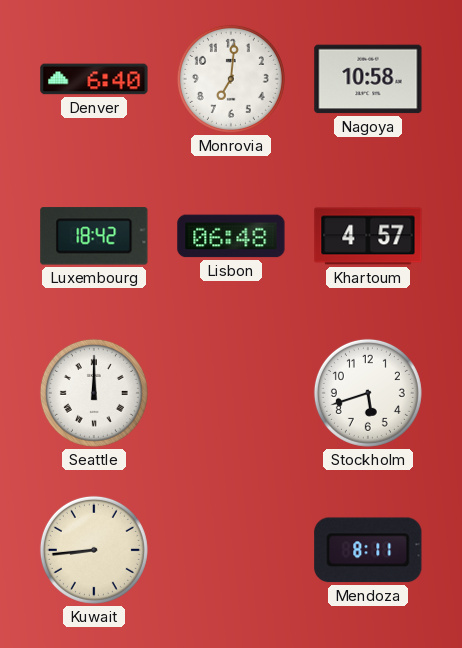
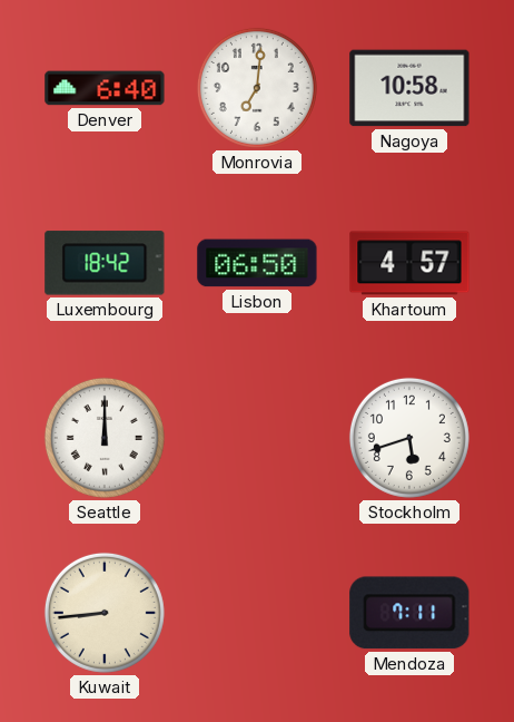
Lisbon: 06:48 -> 06:50
Mendoza: 8:11 -> 7:11
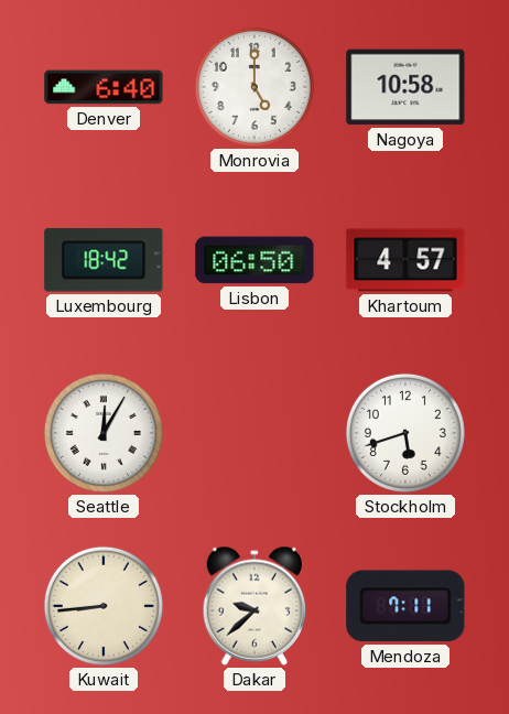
Monrovia: 7:01 -> 5:00
Seattle: 12:00 -> 12:05
Dakar: none -> 9:38
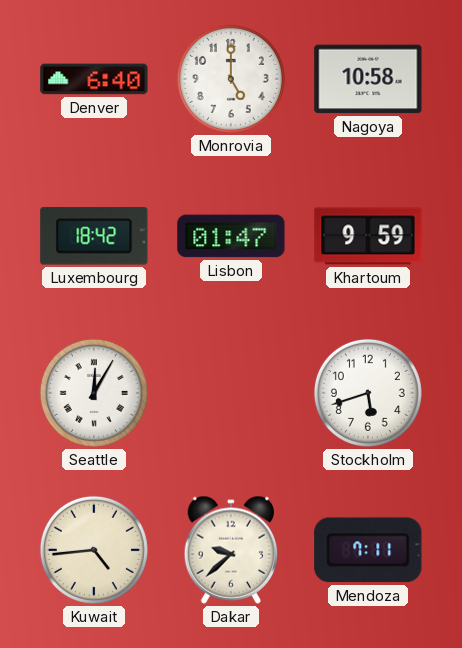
Lisbon: 06:50 -> 01:47
Khartoum: 4:57 -> 9:59
Kuwait: 8:44 -> 4:44
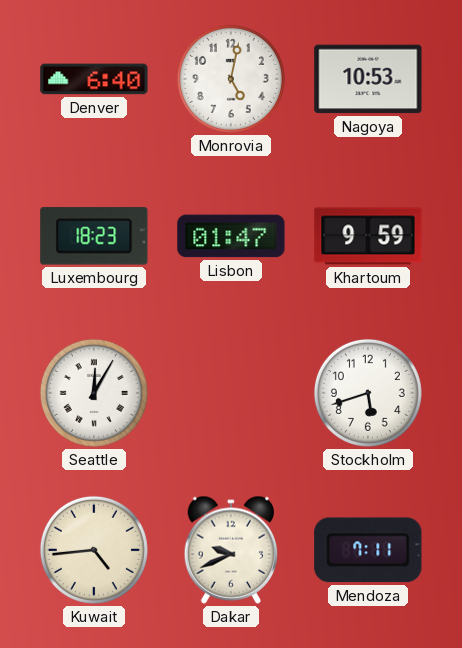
Monrovia: 5:00 -> 5:02
Nagoya: 10:58 -> 10:53
Luxembourg: 18:42 -> 18:23
Dakar: 9:38 -> 9:41
